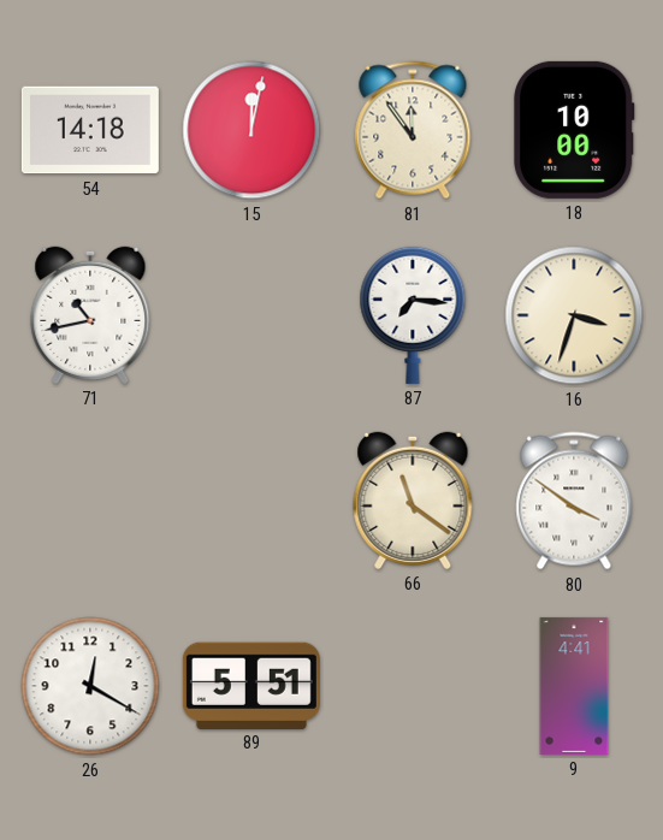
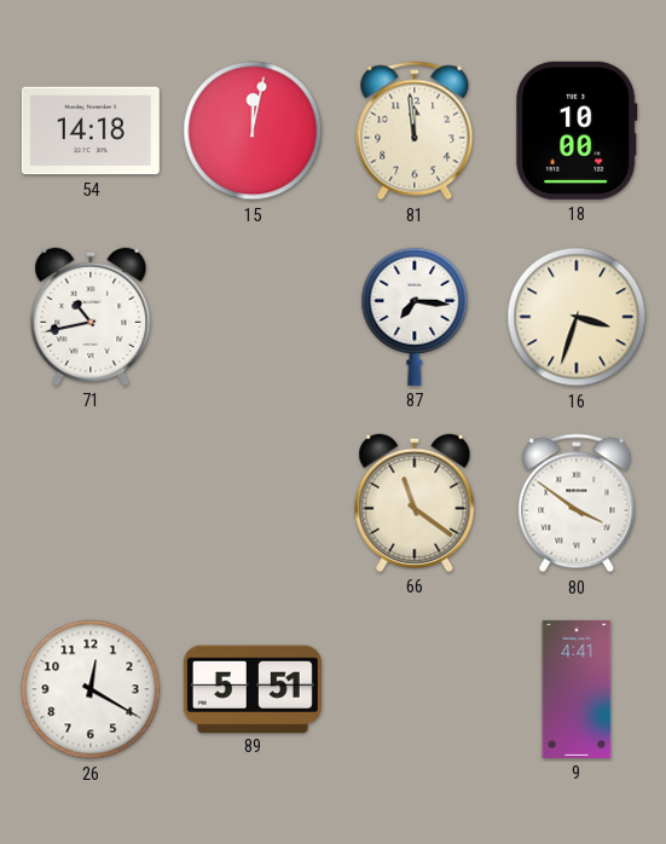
81: 11:54 -> 11:59
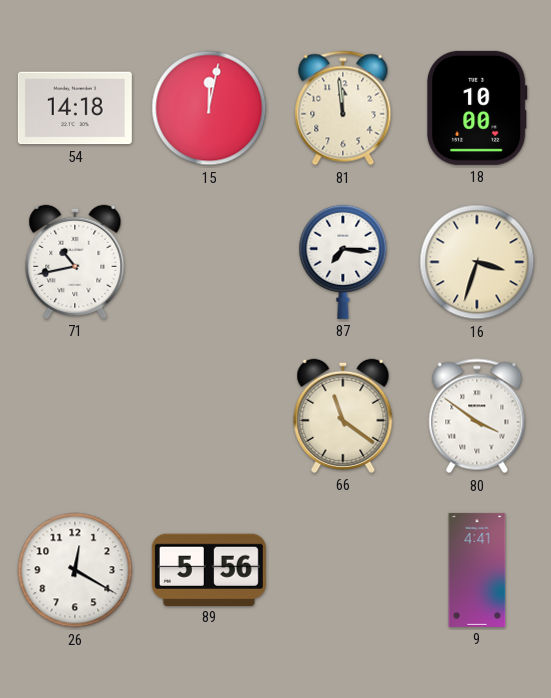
89: 5:51 -> 5:56
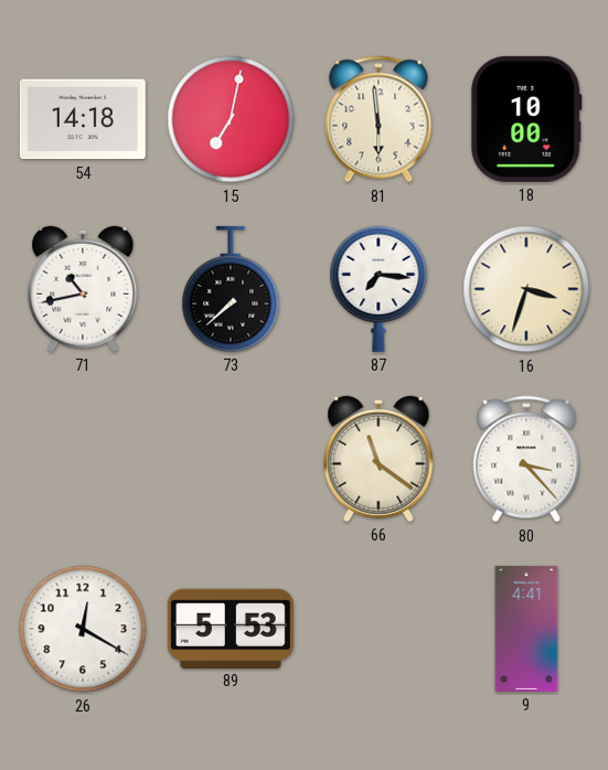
15: 12:02 -> 7:02
81: 11:59 -> 5:59
73: none -> 7:38
80: 3:51 -> 3:23
89: 5:56 -> 5:53
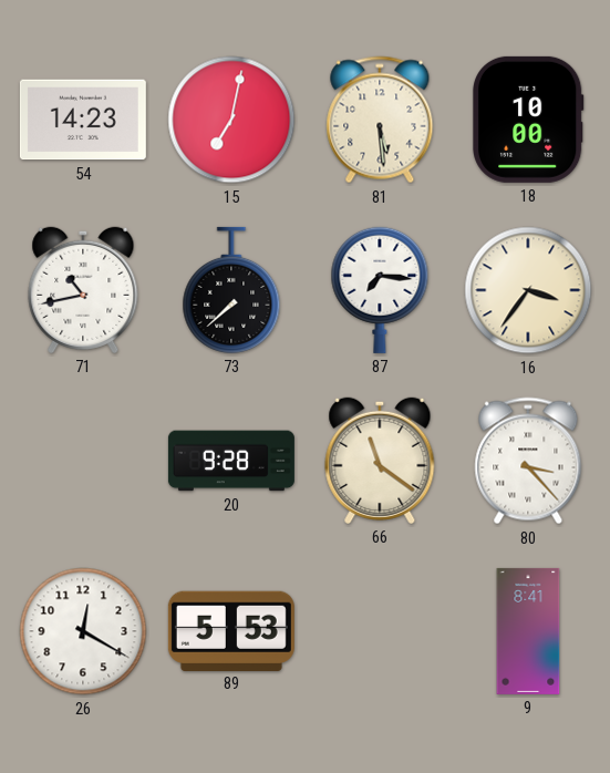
54: 14:18 -> 14:23
81: 5:59 -> 5:29
16: 3:33 -> 3:36
20: none -> 9:28
9: 4:41 -> 8:41
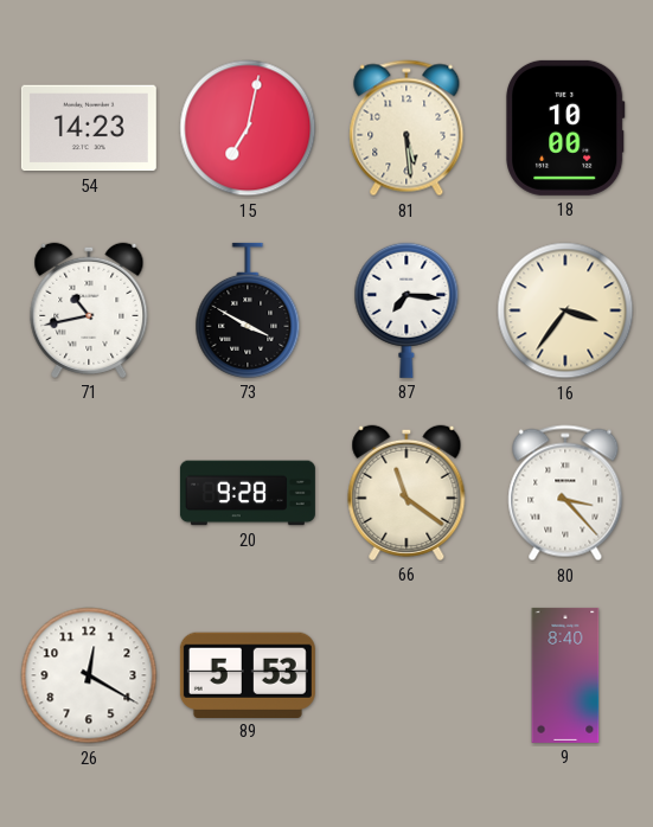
73: 7:38 -> 3:50
9: 8:41 -> 8:40
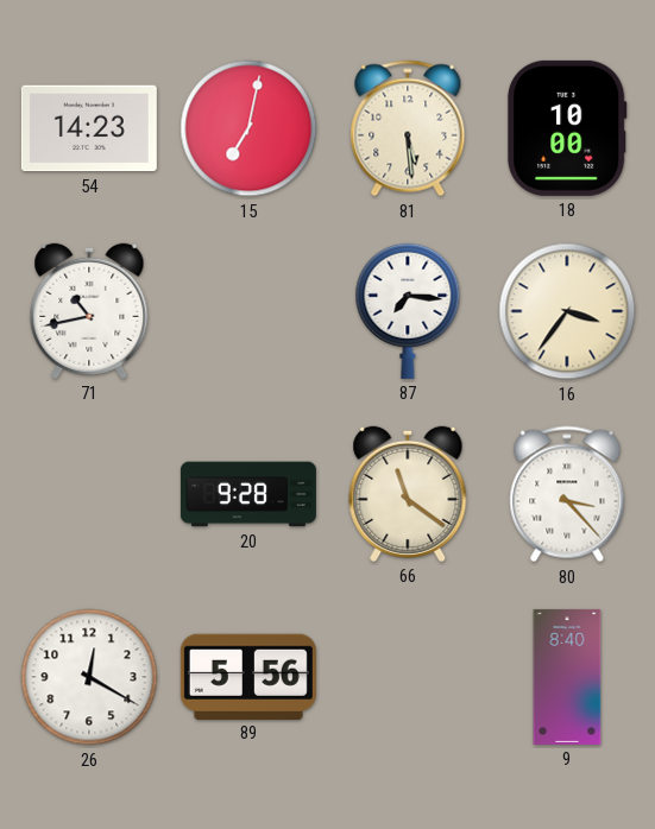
73: 3:50 -> none
89: 5:53 -> 5:56
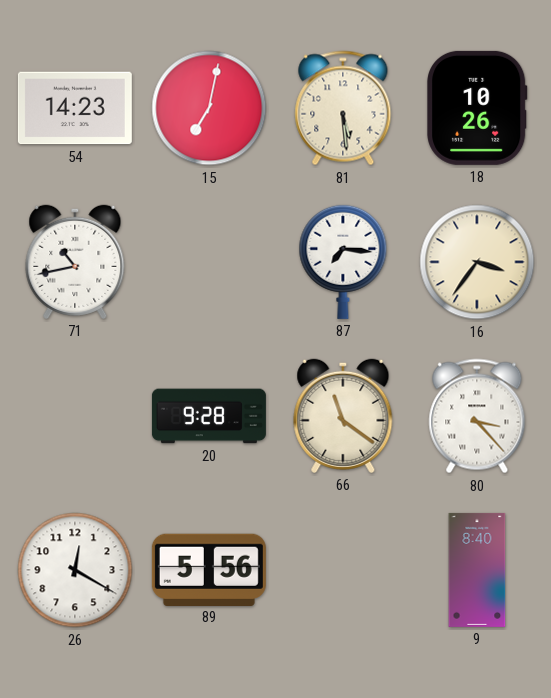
18: 10:00 -> 10:26
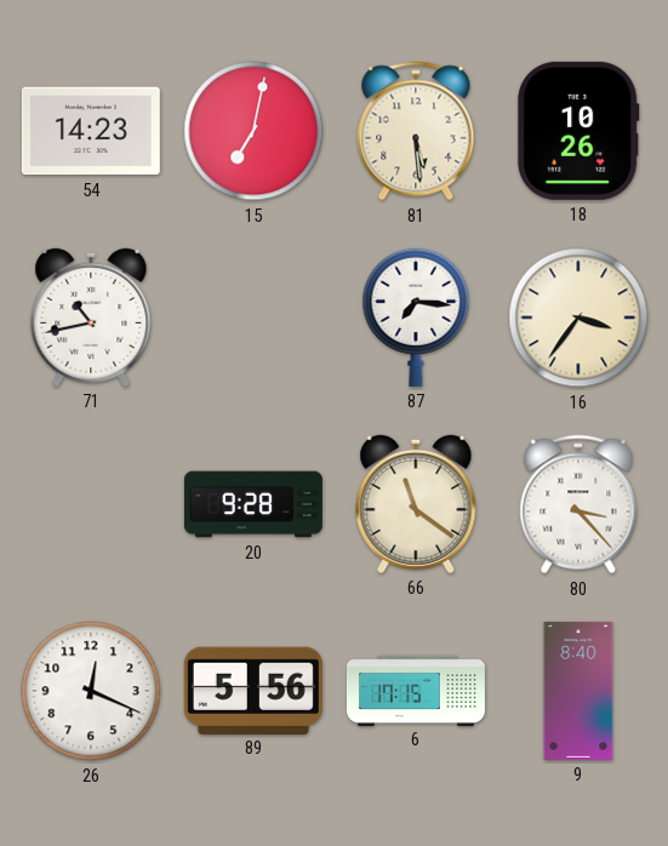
26: 12:20 -> 12:19
6: none -> 17:15
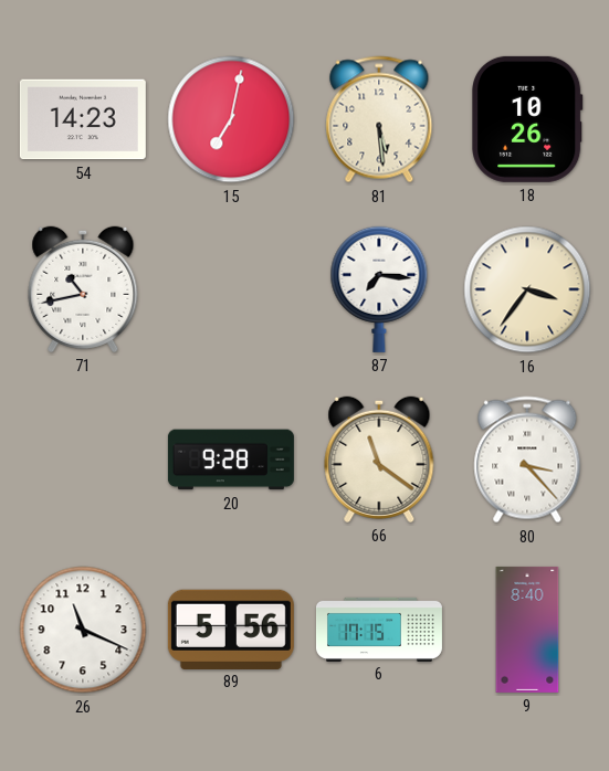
26: 12:19 -> 11:19
